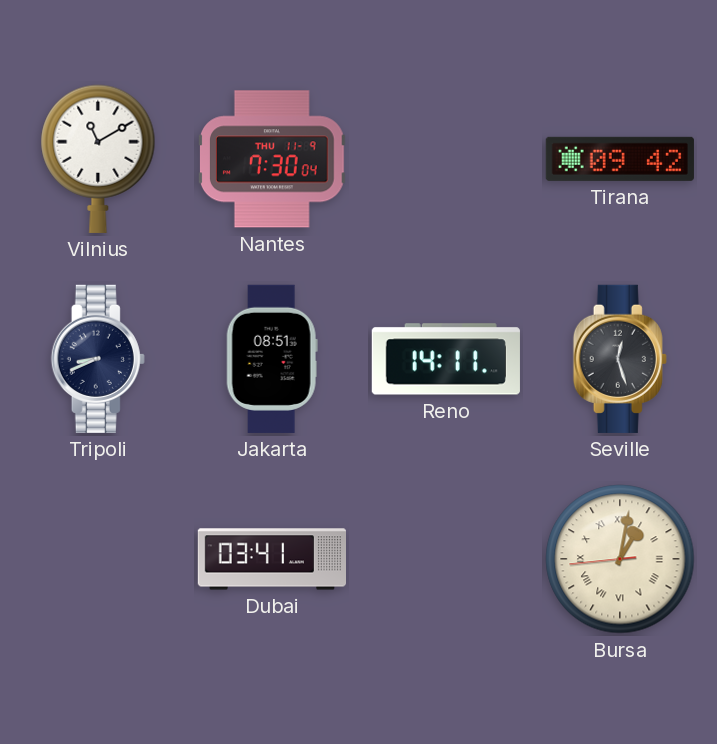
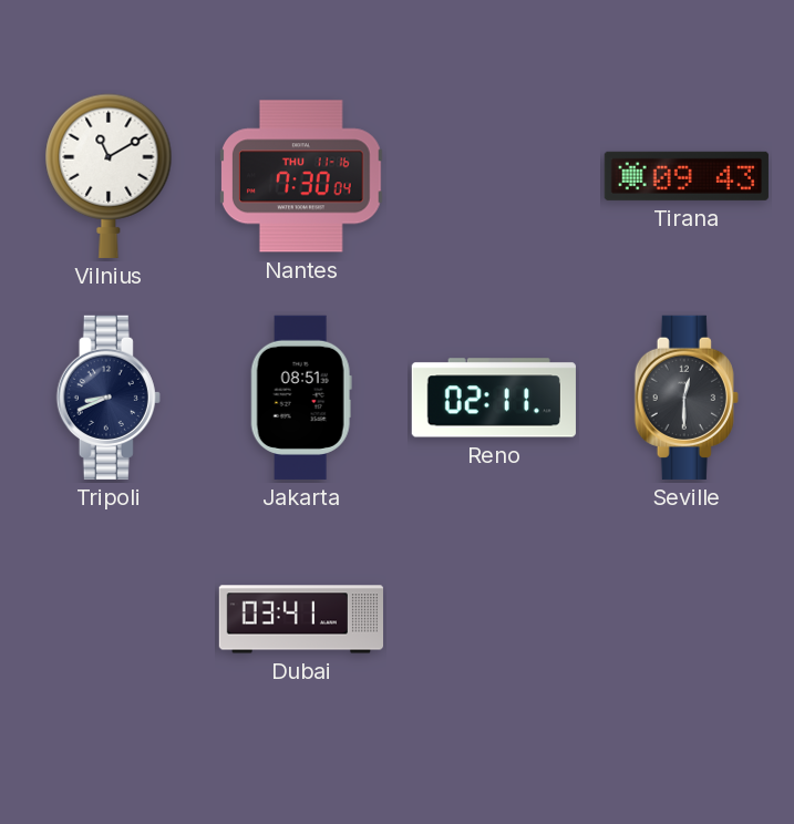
Nantes date: THU 11-9 -> THU 11-16
Tirana: 09:42 -> 09:43
Reno: 14:11 -> 02:11
Seville: 12:27 -> 12:30
Bursa: 1:01 -> none
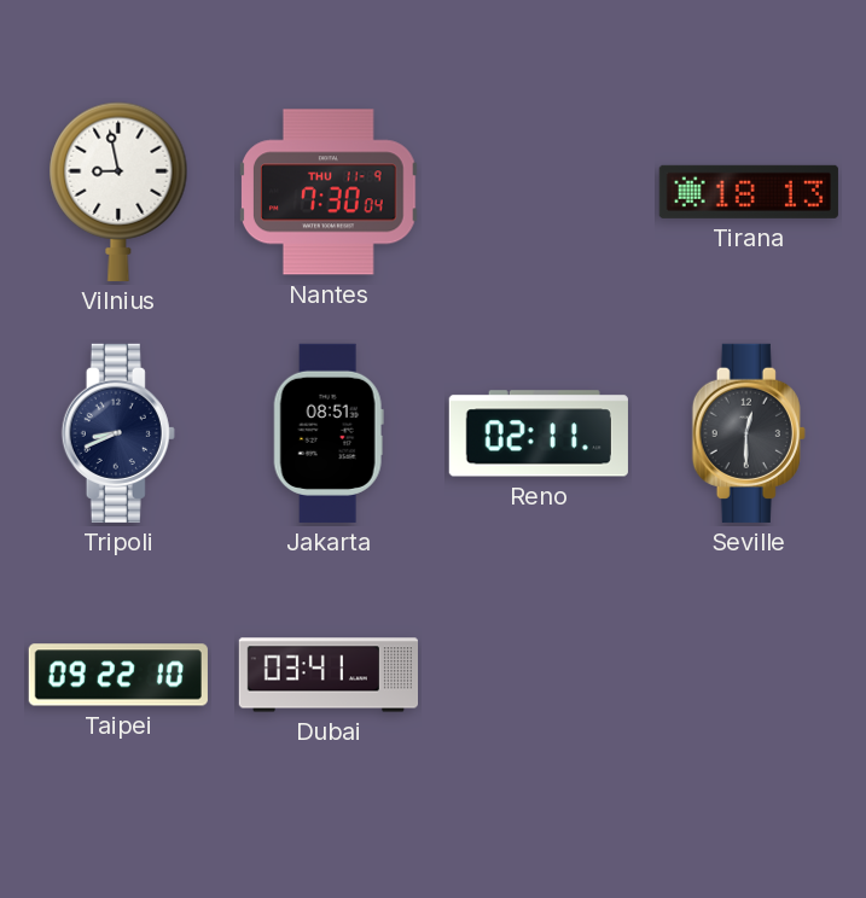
Vilnius: 11:10 -> 8:58
Nantes date: THU 11-16 -> THU 11-9
Tirana: 09:43 -> 18:13
Taipei: none -> 09:22
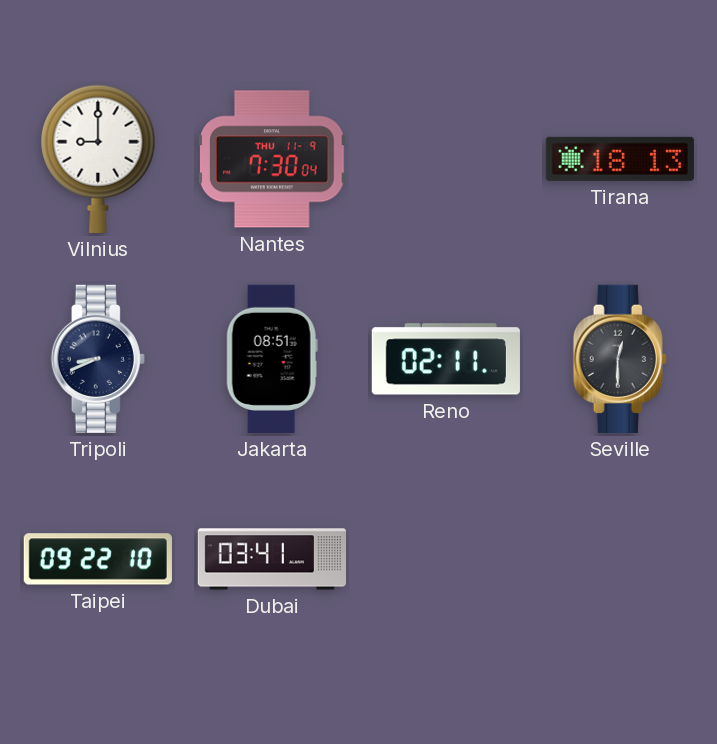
Vilnius: 8:58 -> 9:00
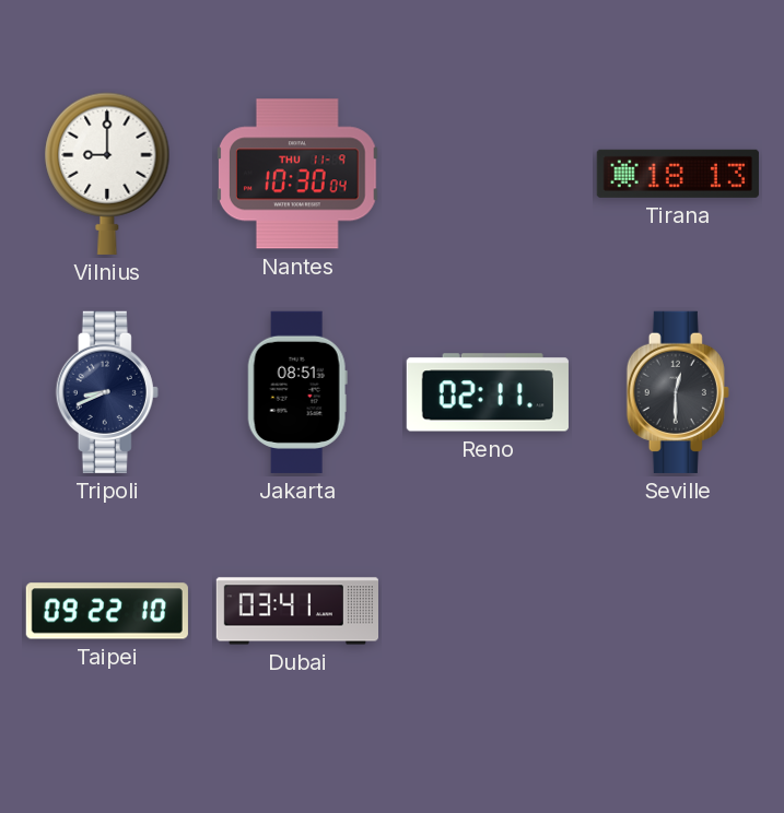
Nantes: 7:30 -> 10:30
